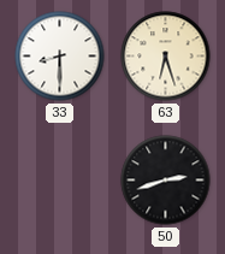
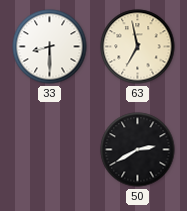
63: 6:27 -> 6:58
50: 2:42 -> 2:40
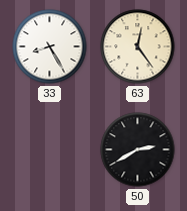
33: 8:30 -> 8:25
63: 6:58 -> 12:24
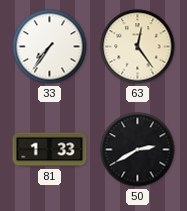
33: 8:25 -> 7:36
81: none -> 1:33
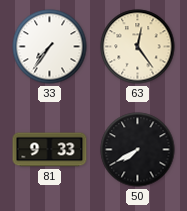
81: 1:33 -> 9:33
50: 2:40 -> 7:40
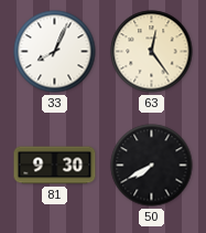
33: 7:36 -> 8:04
81: 9:33 -> 9:30
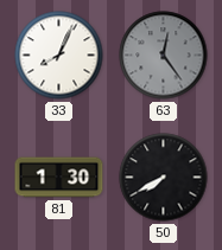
63 dial: cream -> grey
81: 9:30 -> 1:30
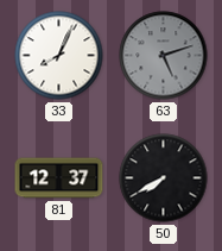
63: 12:24 -> 5:12
81: 1:30 -> 12:37
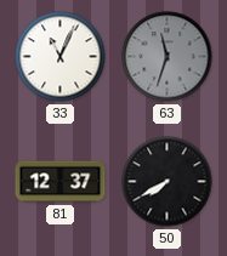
33: 8:04 -> 11:04
63: 5:12 -> 11:33
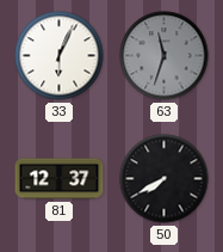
33: 11:04 -> 6:04
